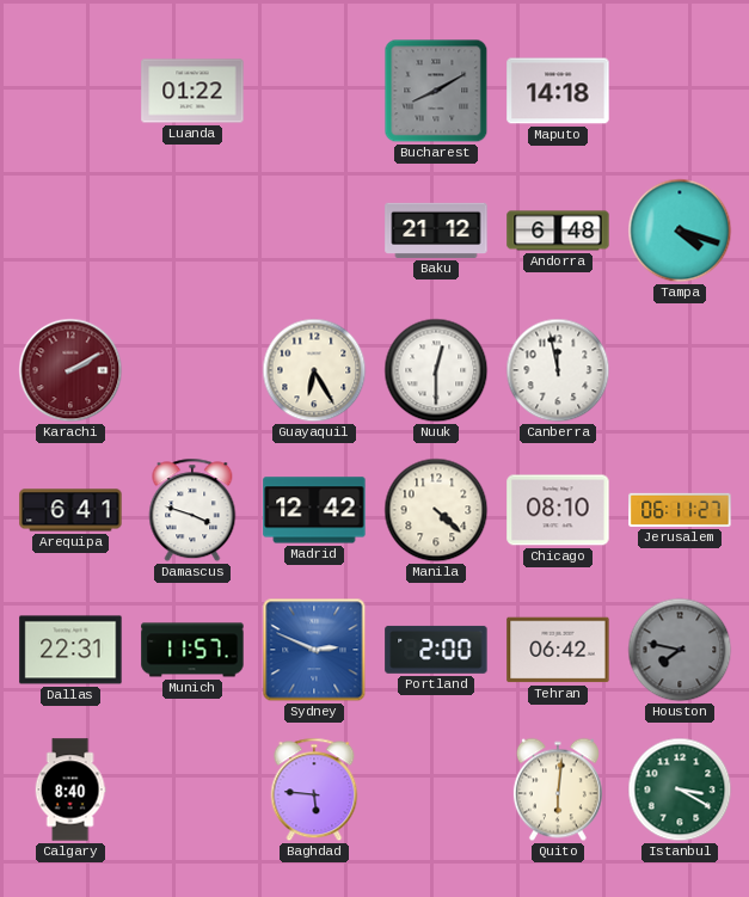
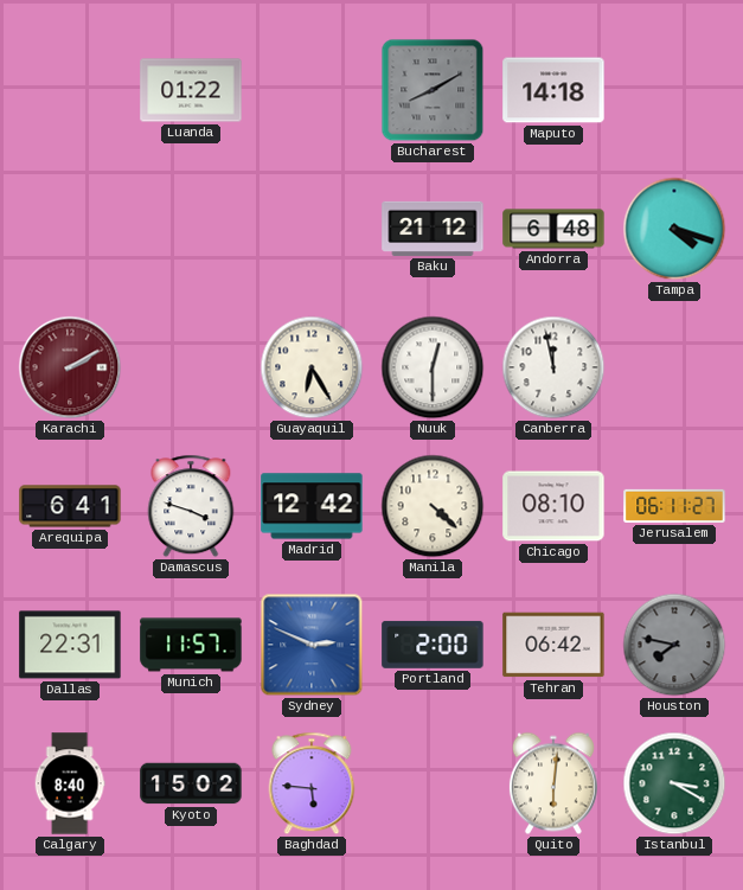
Kyoto: none -> 15:02
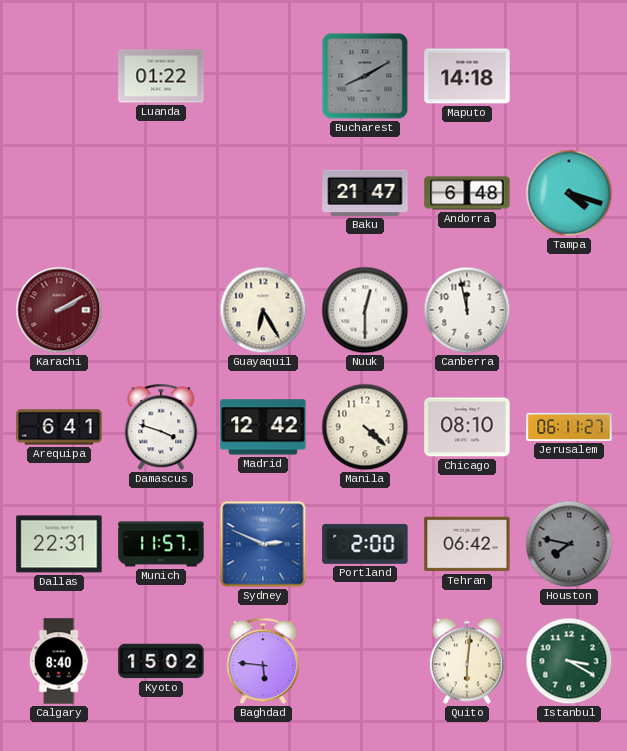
Baku: 21:12 -> 21:47
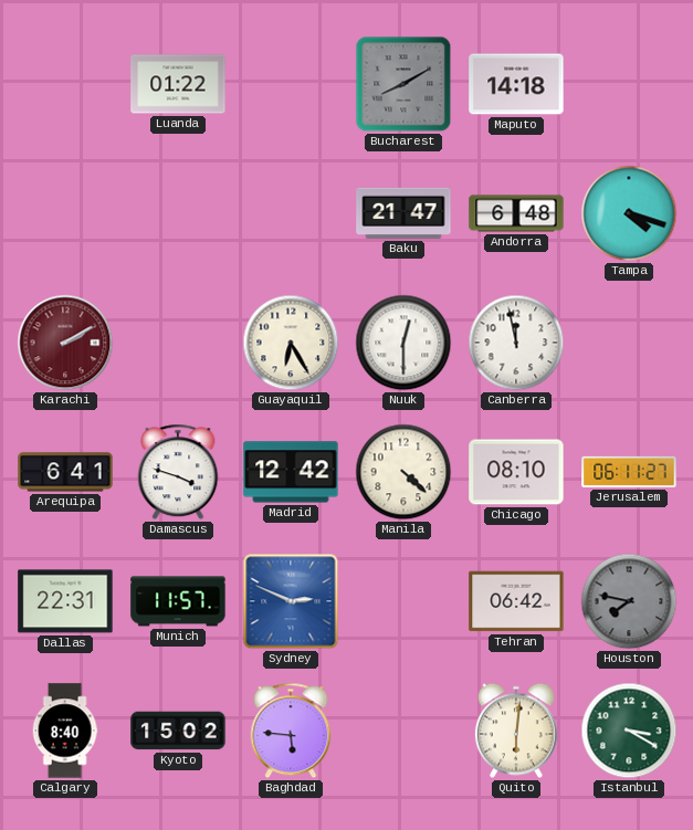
Portland: 2:00 -> none
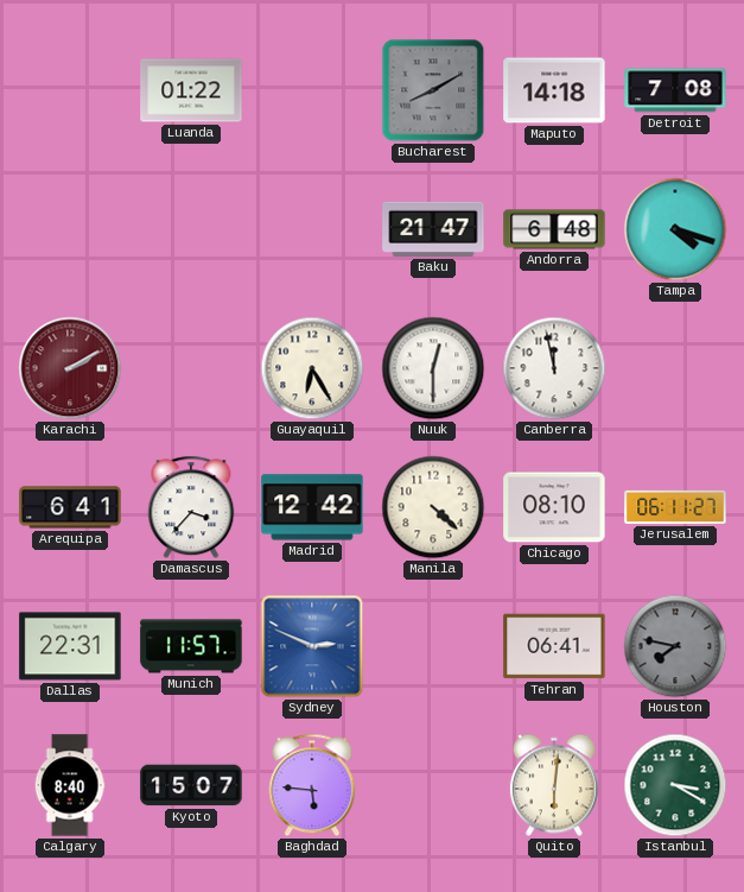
Detroit: none -> 7:08
Damascus: 3:48 -> 3:37
Tehran: 06:42 -> 06:41
Kyoto: 15:02 -> 15:07
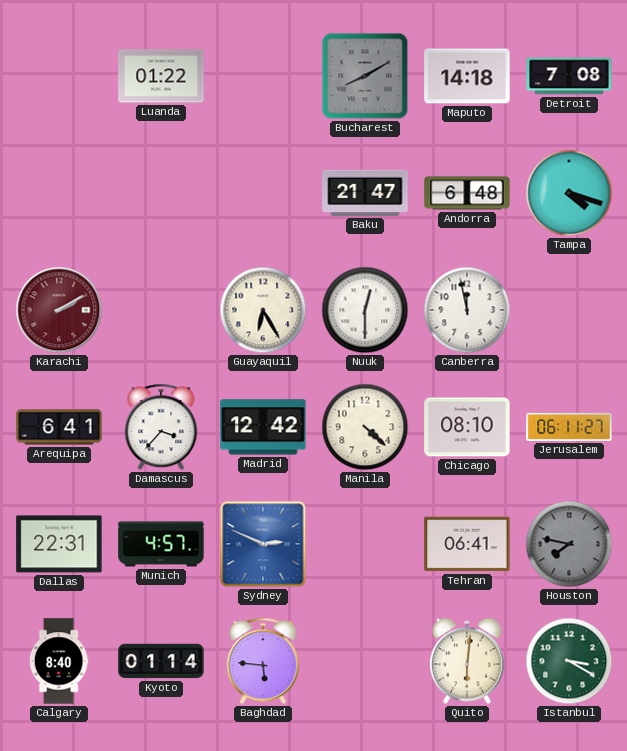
Munich: 11:57 -> 4:57
Kyoto: 15:07 -> 01:14
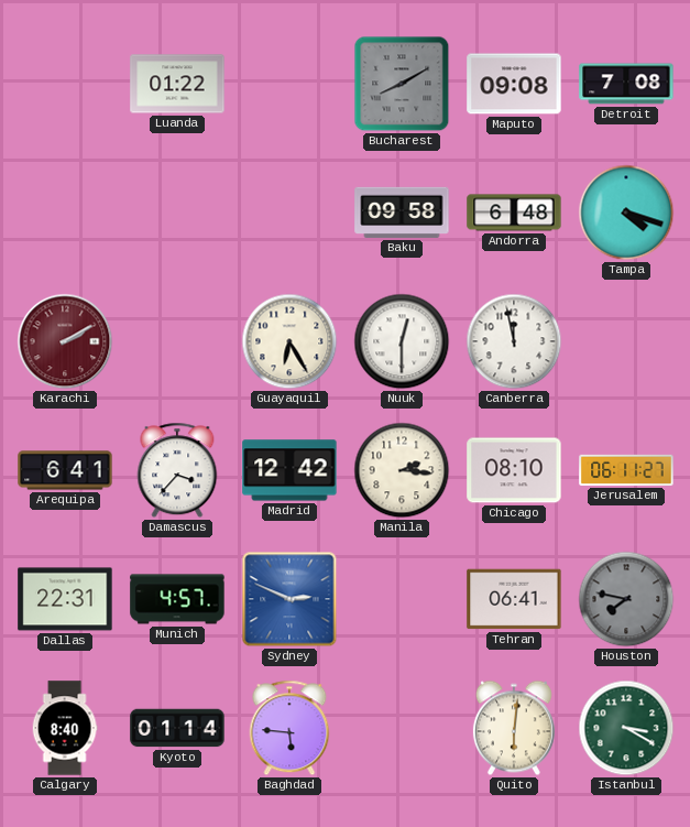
Maputo: 14:18 -> 09:08
Baku: 21:47 -> 09:58
Manila: 4:22 -> 2:16
